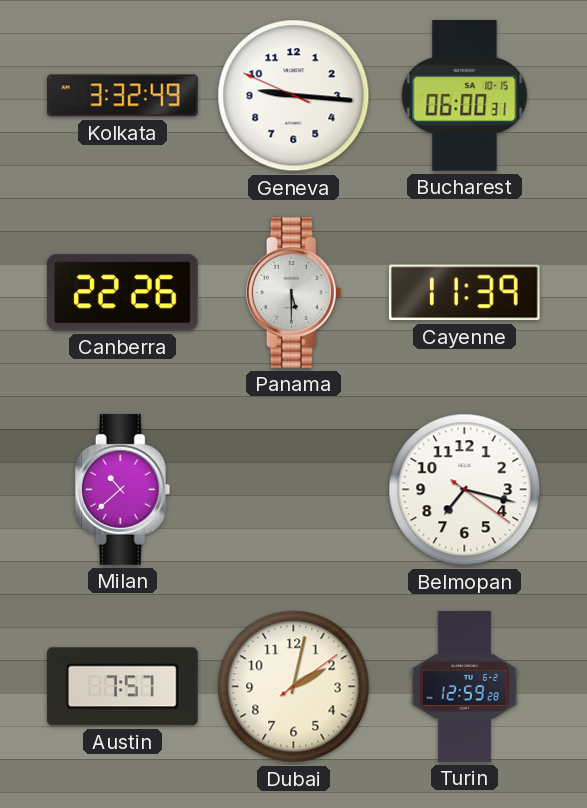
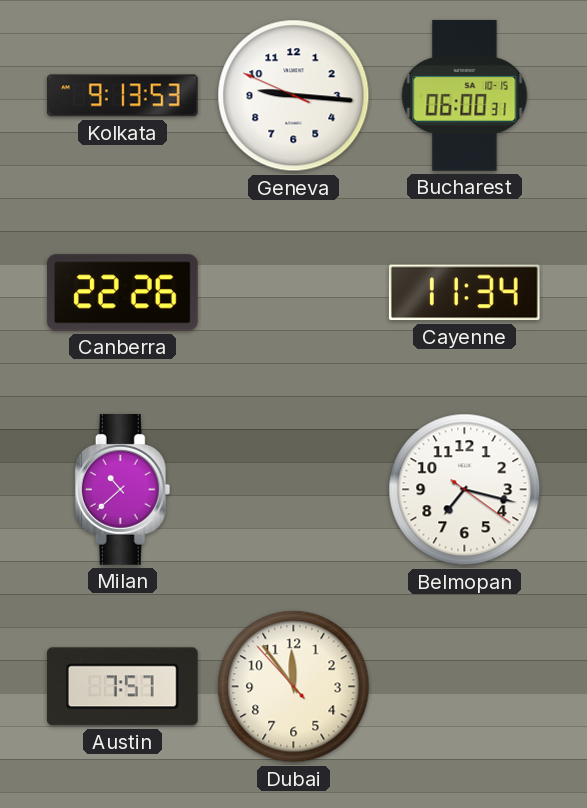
Kolkata: 3:32 -> 9:13
Panama: 5:30 -> none
Cayenne: 11:39 -> 11:34
Dubai: 2:02 -> 11:53
Turin: 12:59 -> none
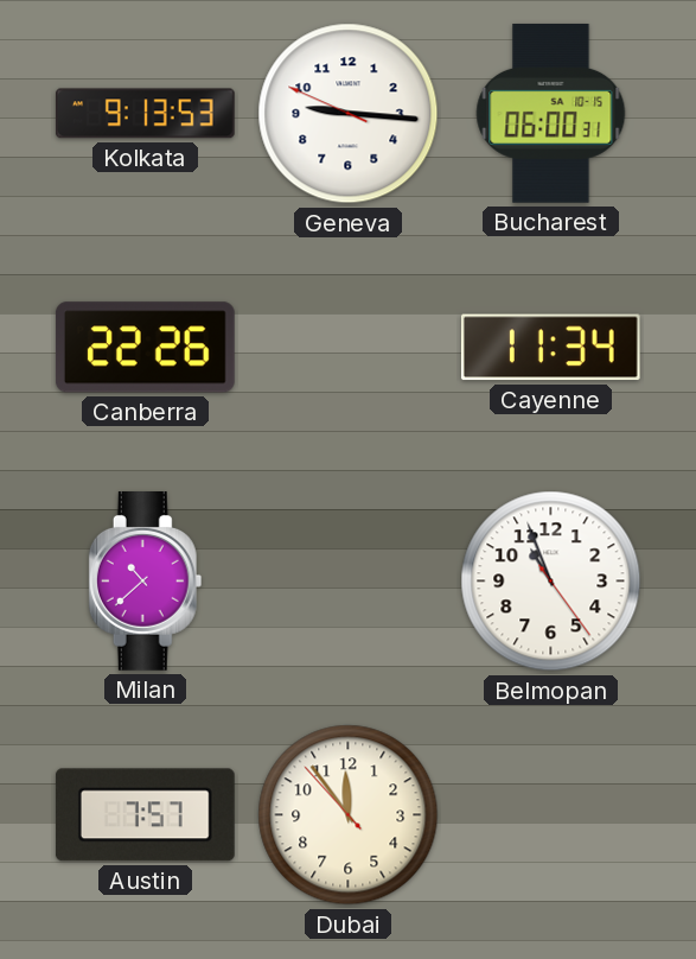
Belmopan: 7:17 -> 10:56
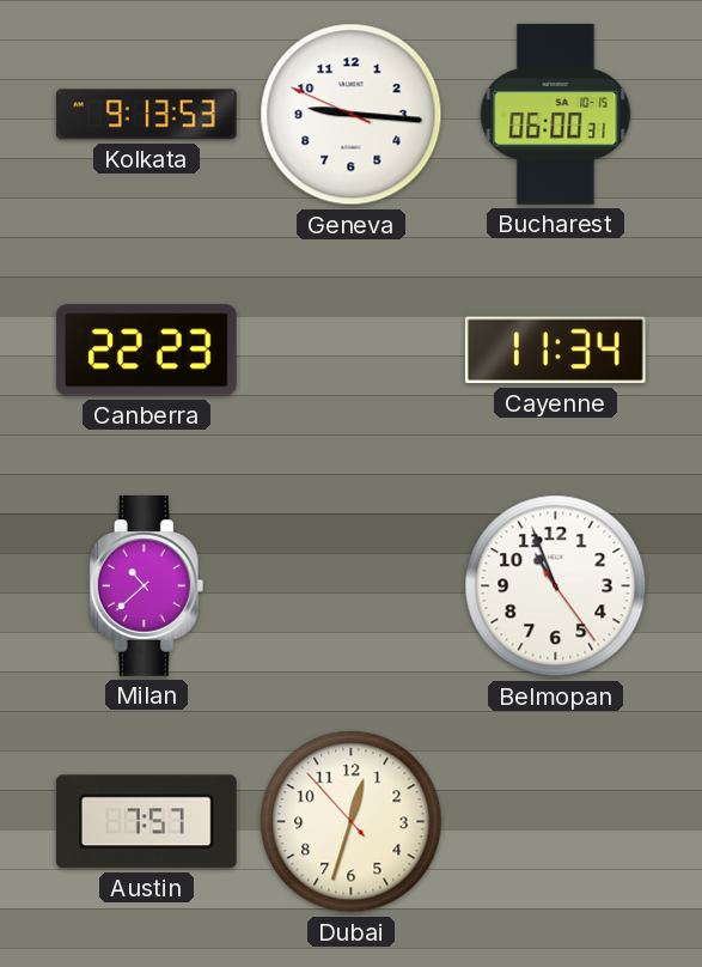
Canberra: 22:26 -> 22:23
Dubai: 11:53 -> 12:32
